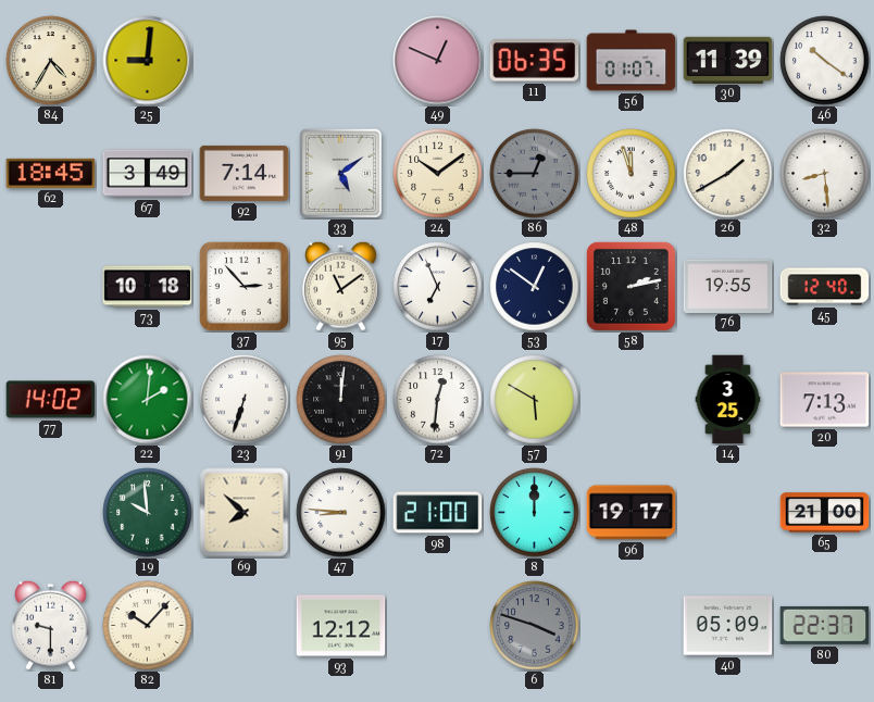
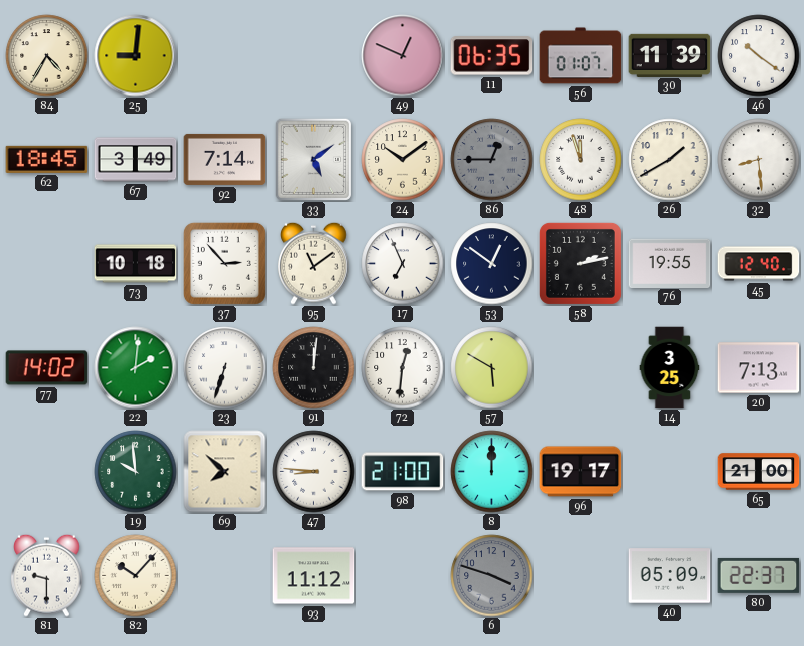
93: 12:12 -> 11:12
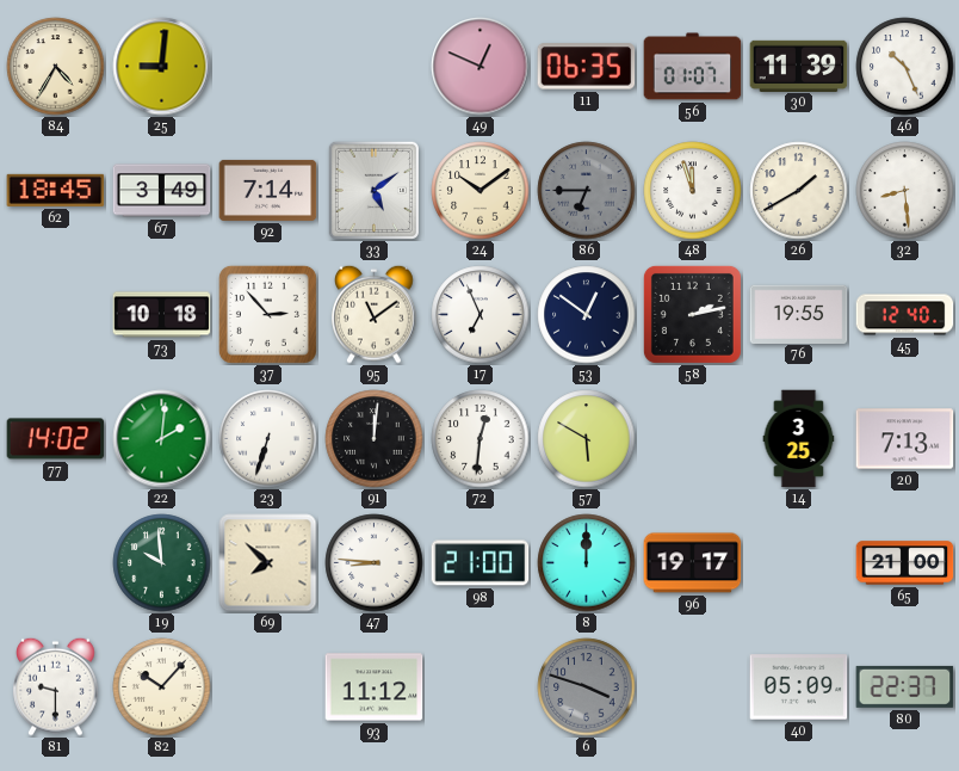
46: 10:21 -> 10:26
86: 12:45 -> 6:45
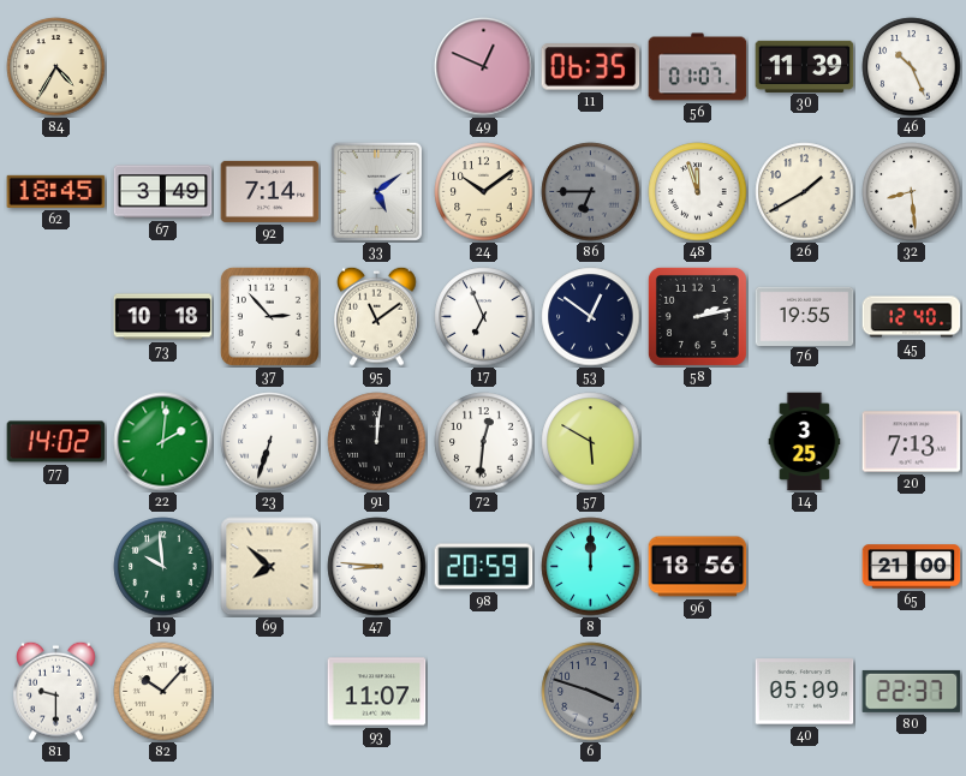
25: 9:01 -> none
98: 21:00 -> 20:59
96: 19:17 -> 18:56
93: 11:12 -> 11:07
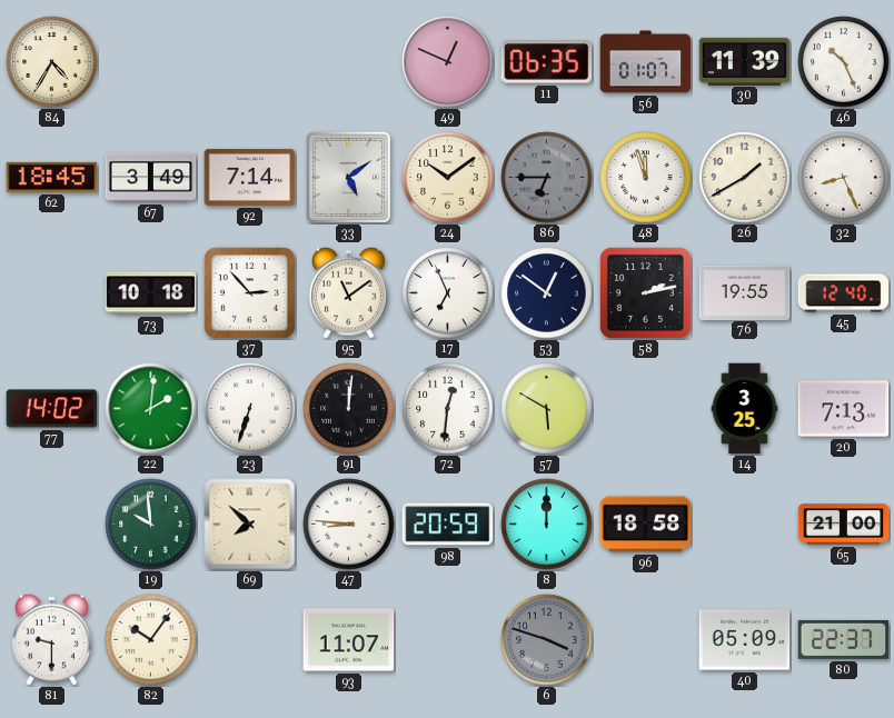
32: 8:29 -> 8:26
96: 18:56 -> 18:58
82: 10:07 -> 10:06
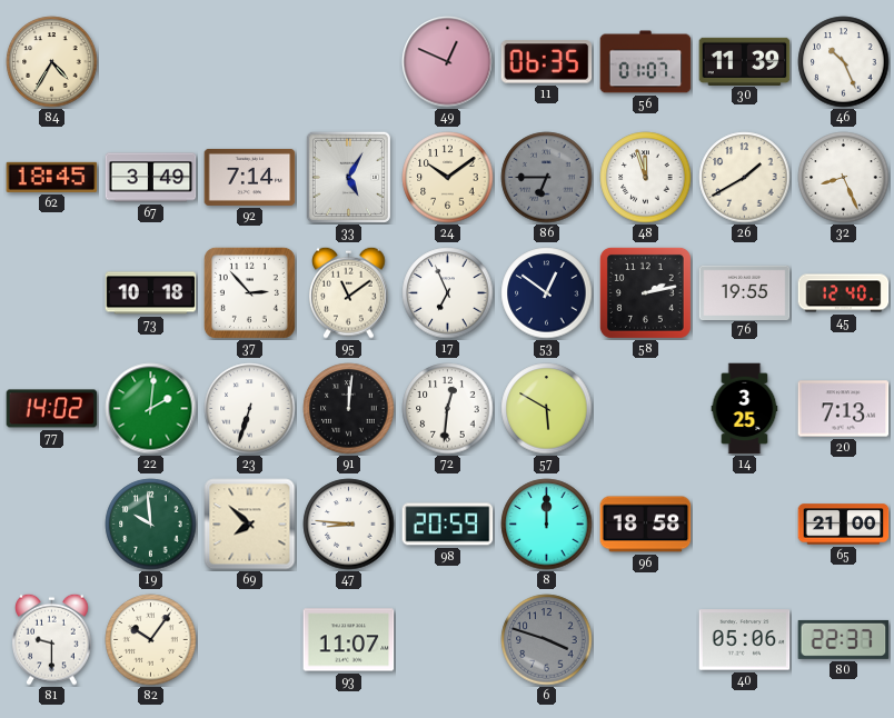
33: 5:09 -> 5:05
40: 05:09 -> 05:06
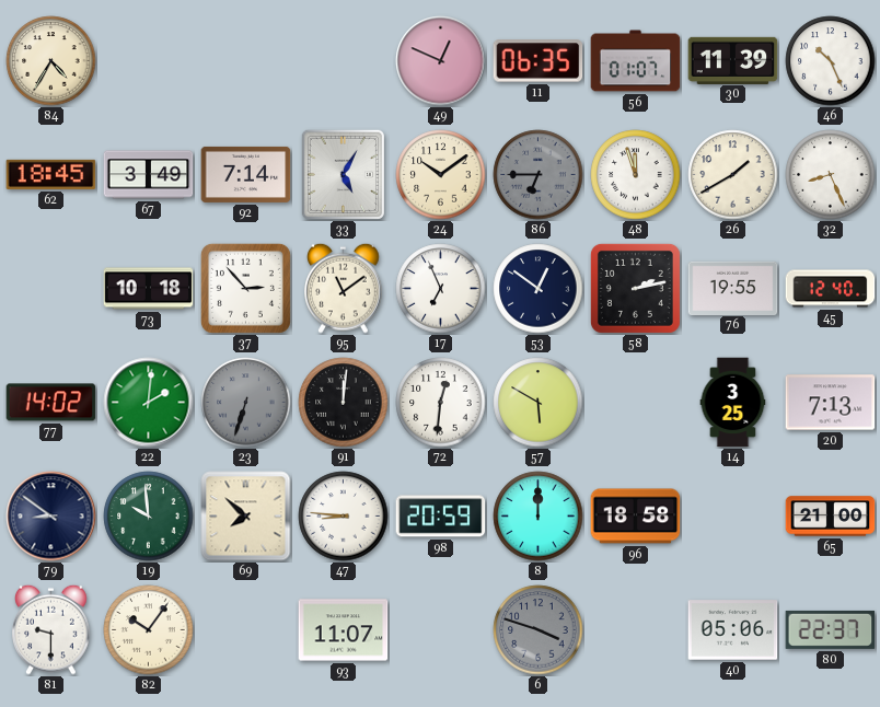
23 dial: white -> grey
79: none -> 8:51
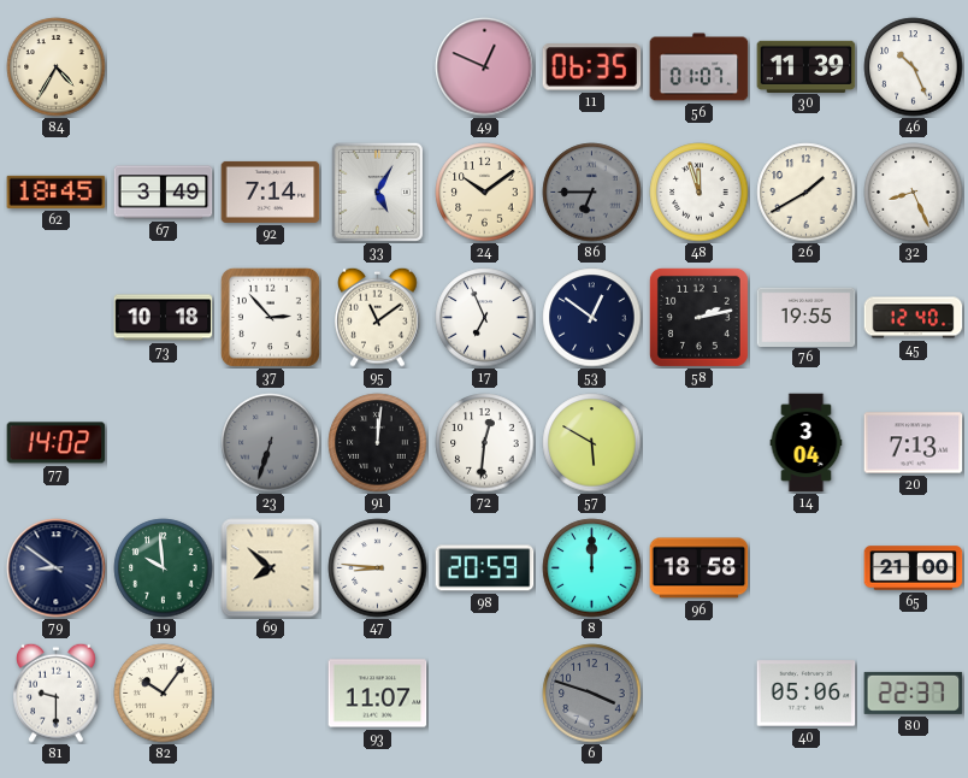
22: 2:01 -> none
14: 3:25 -> 3:04
